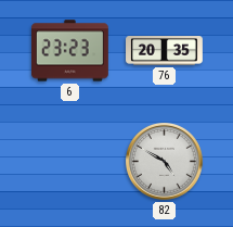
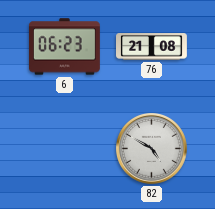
6: 23:23 -> 06:23
76: 20:35 -> 21:08
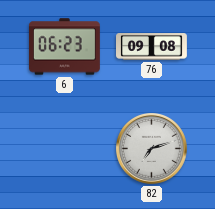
76: 21:08 -> 09:08
82: 4:50 -> 7:12
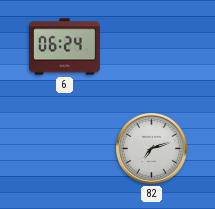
6: 06:23 -> 06:24
76: 09:08 -> none
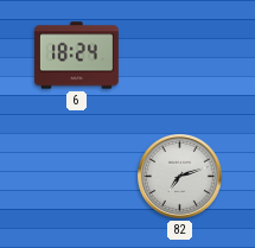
6: 06:24 -> 18:24
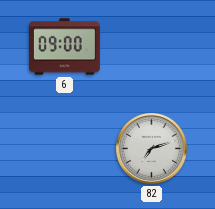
6: 18:24 -> 09:00
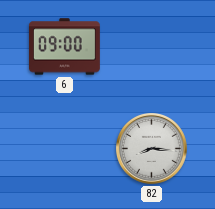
82: 7:12 -> 8:16
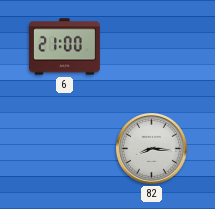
6: 09:00 -> 21:00
